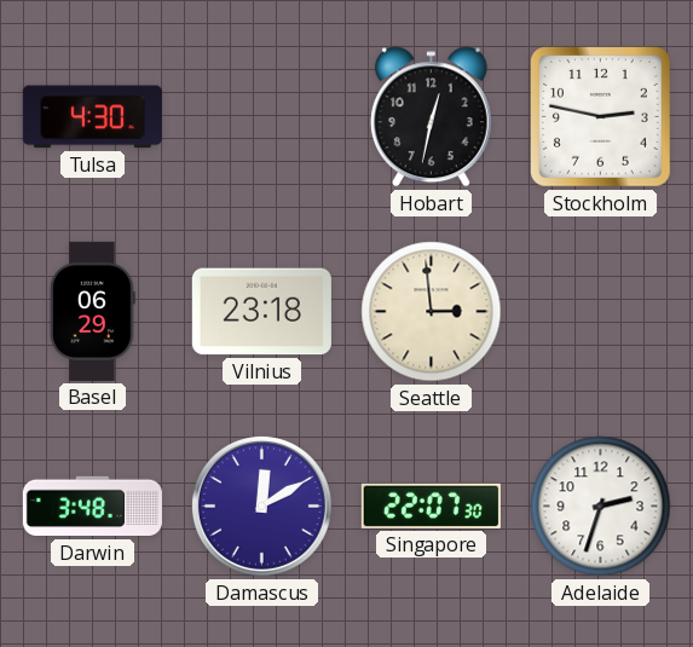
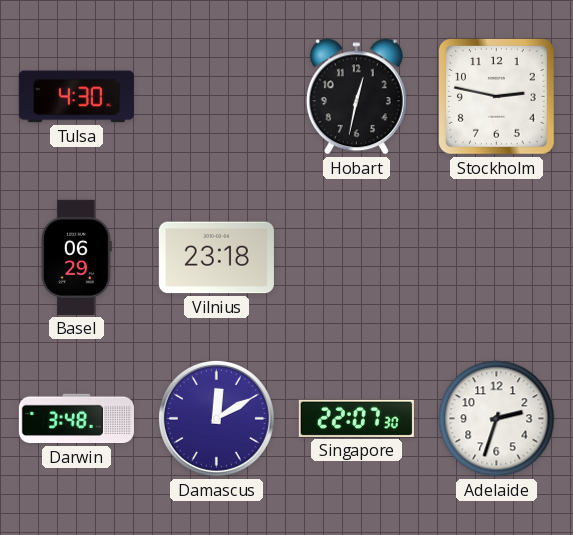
Seattle: 2:59 -> none
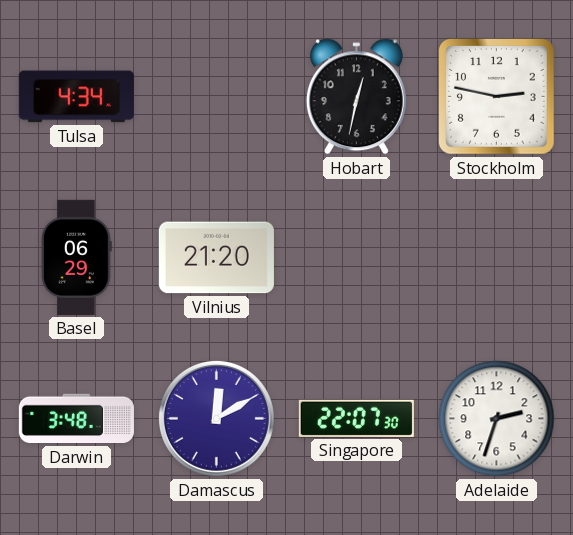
Tulsa: 4:30 -> 4:34
Vilnius: 23:18 -> 21:20
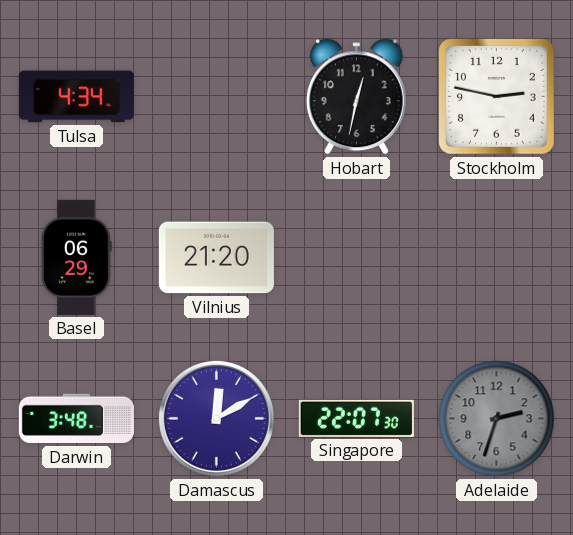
Adelaide dial: white -> grey
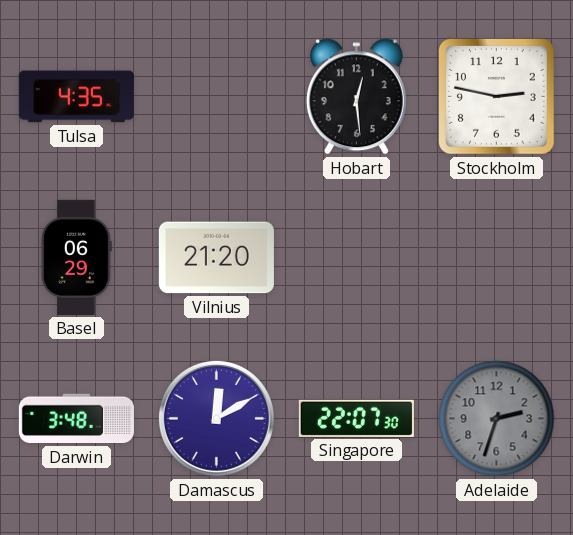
Tulsa: 4:34 -> 4:35
Hobart: 12:32 -> 12:29
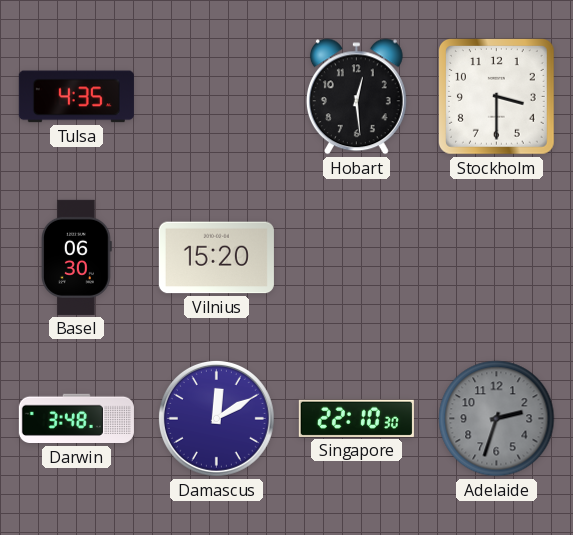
Stockholm: 2:47 -> 3:30
Basel: 06:29 -> 06:30
Vilnius: 21:20 -> 15:20
Singapore: 22:07 -> 22:10
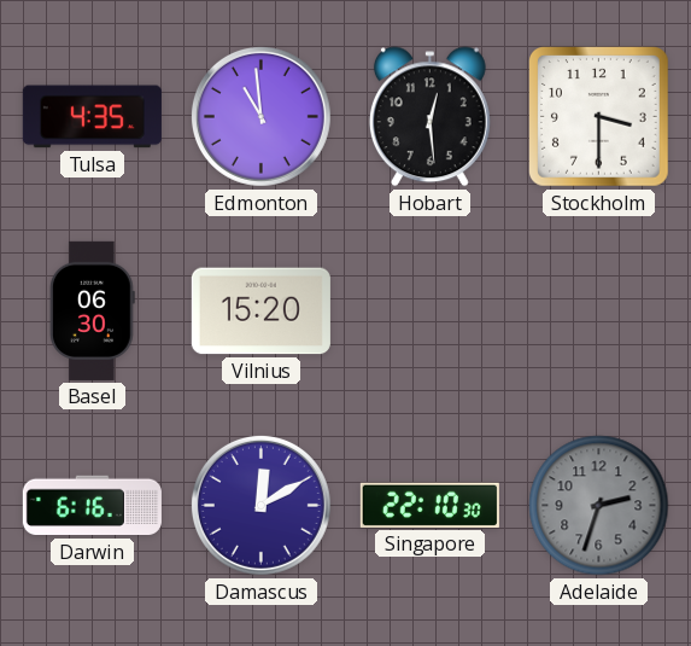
Edmonton: none -> 10:59
Darwin: 3:48 -> 6:16
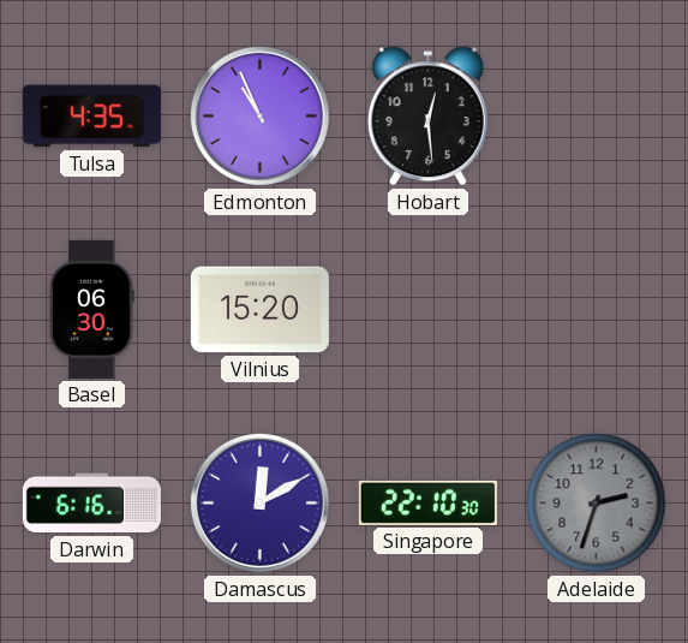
Edmonton: 10:59 -> 10:56
Stockholm: 3:30 -> none
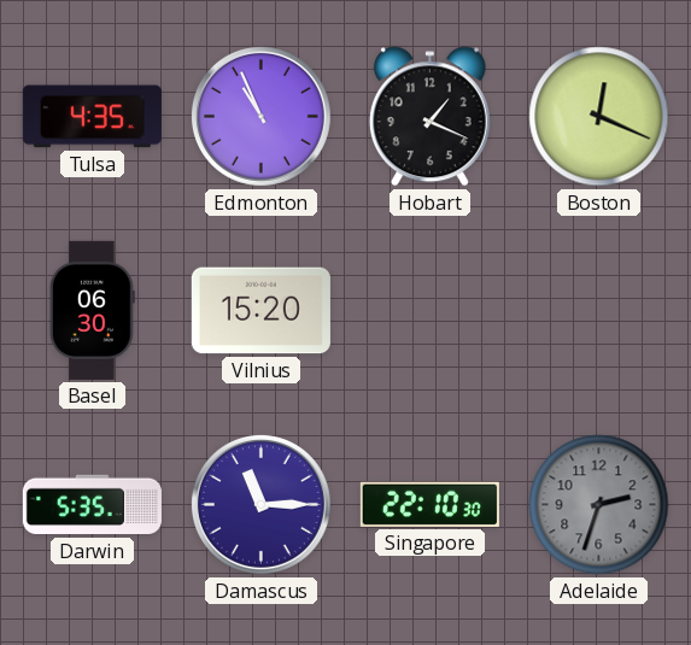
Hobart: 12:29 -> 1:19
Boston: none -> 12:19
Darwin: 6:16 -> 5:35
Damascus: 12:10 -> 11:15
